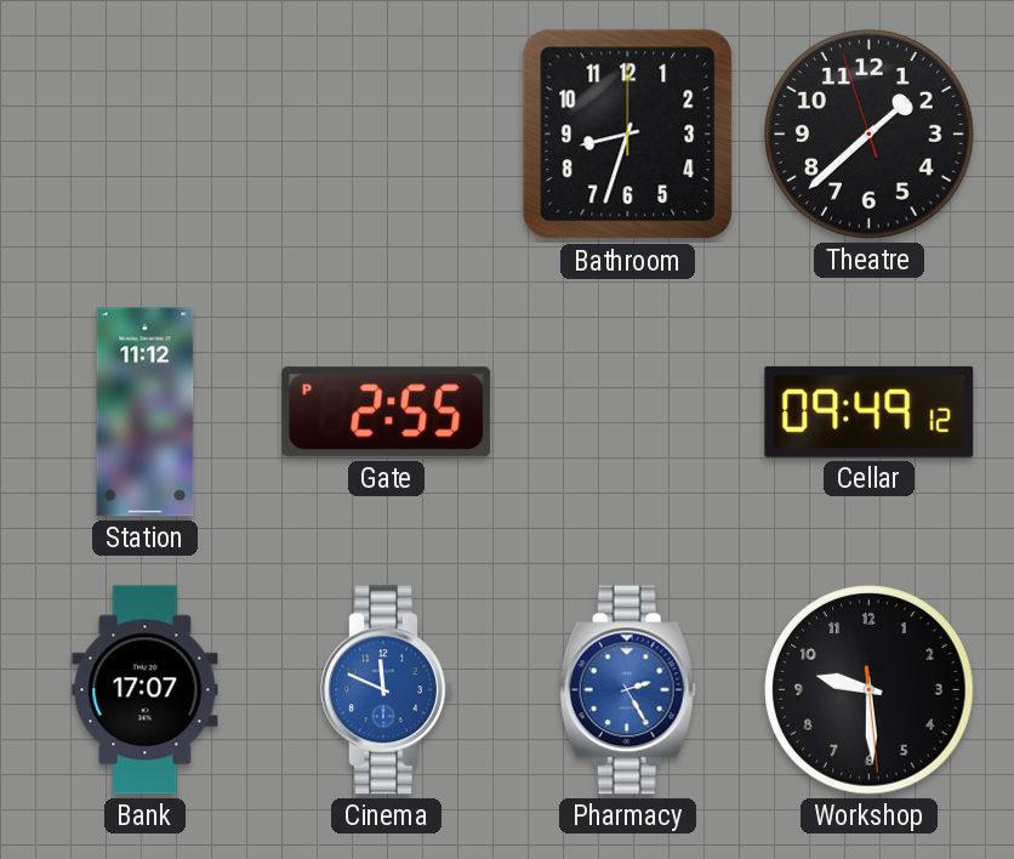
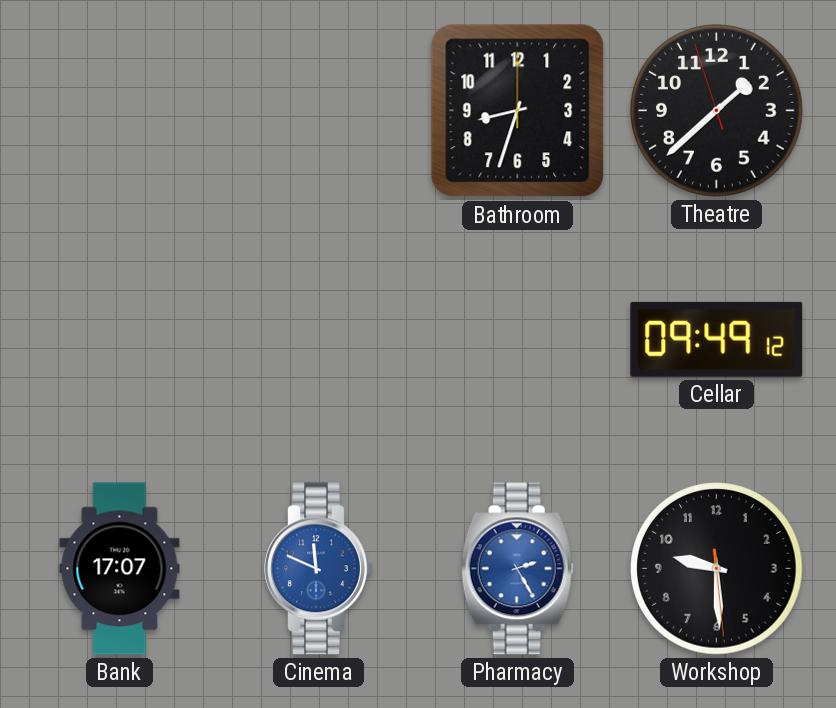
Station: 11:12 -> none
Gate: 2:55 -> none
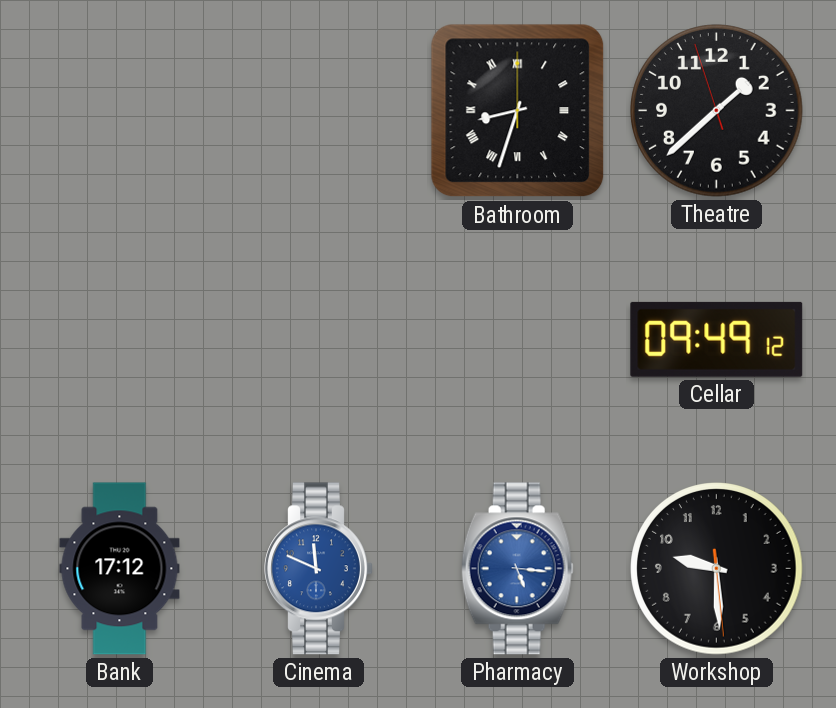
Bathroom numerals: Arabic -> Roman
Bank: 17:07 -> 17:12
Pharmacy: 2:25 -> 5:16
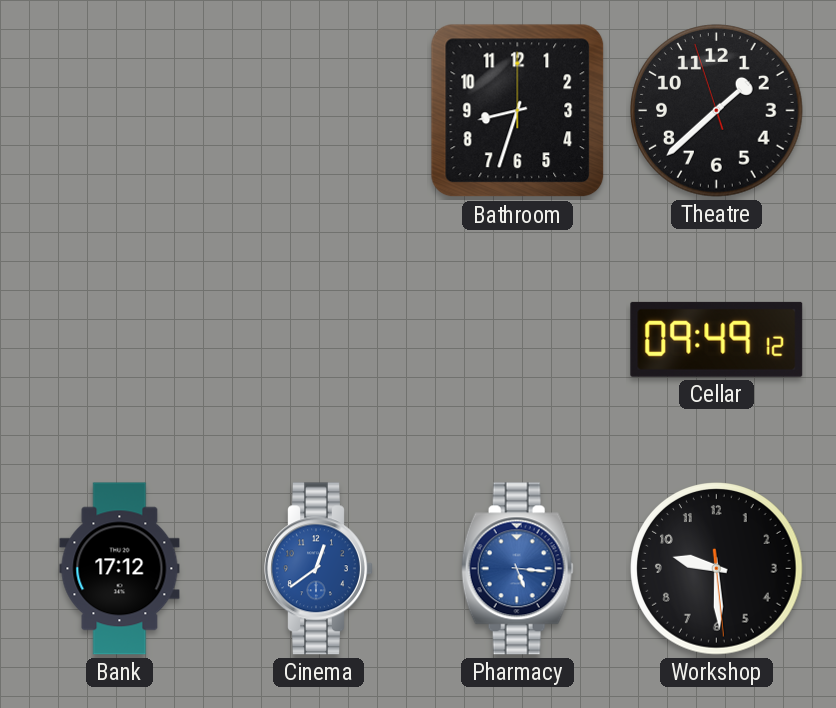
Bathroom numerals: Roman -> Arabic
Cinema: 11:49 -> 12:39
